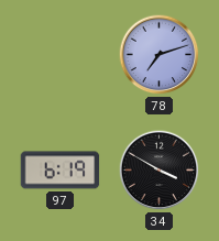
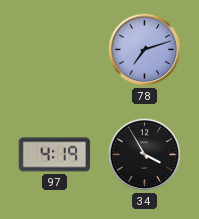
97: 6:19 -> 4:19
34: 3:50 -> 3:55
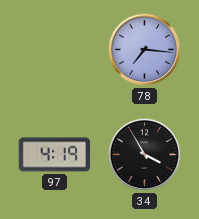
78: 7:12 -> 7:16
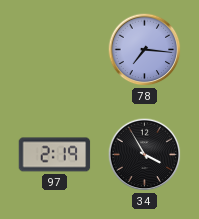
97: 4:19 -> 2:19
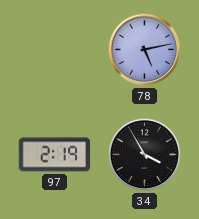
78: 7:16 -> 5:13
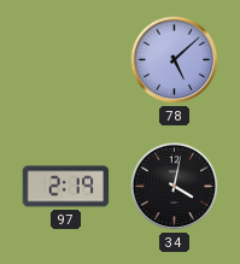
78: 5:13 -> 5:08
34: 3:55 -> 4:02
